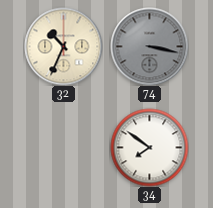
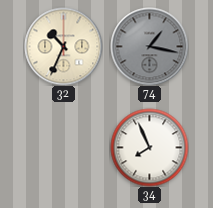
74: 3:17 -> 1:17
34: 7:51 -> 7:56
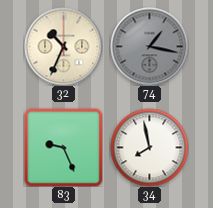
83: none -> 9:26
34: 7:56 -> 7:58
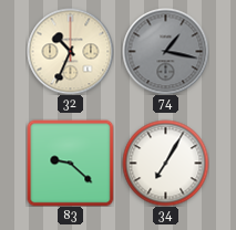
83: 9:26 -> 9:22
34: 7:58 -> 7:05
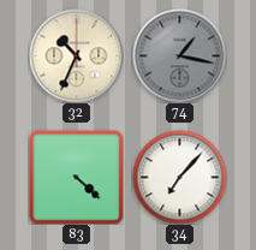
83: 9:22 -> 4:22
34: 7:05 -> 7:07
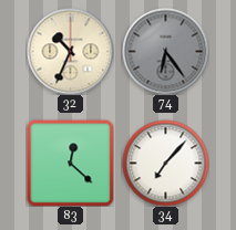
74: 1:17 -> 6:24
83: 4:22 -> 12:22
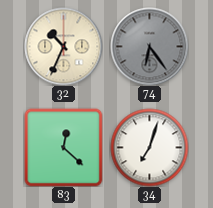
34: 7:07 -> 7:03
